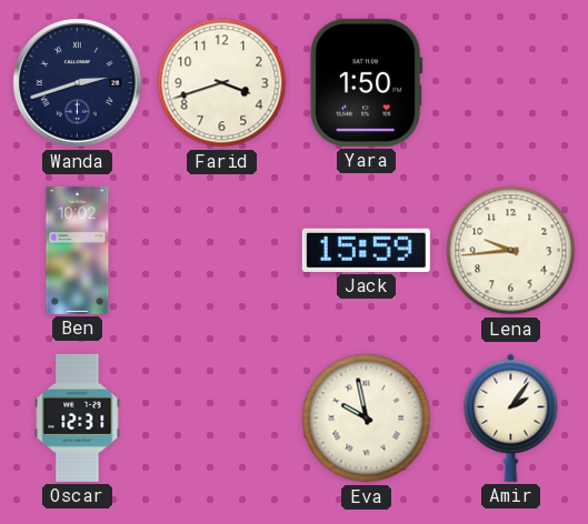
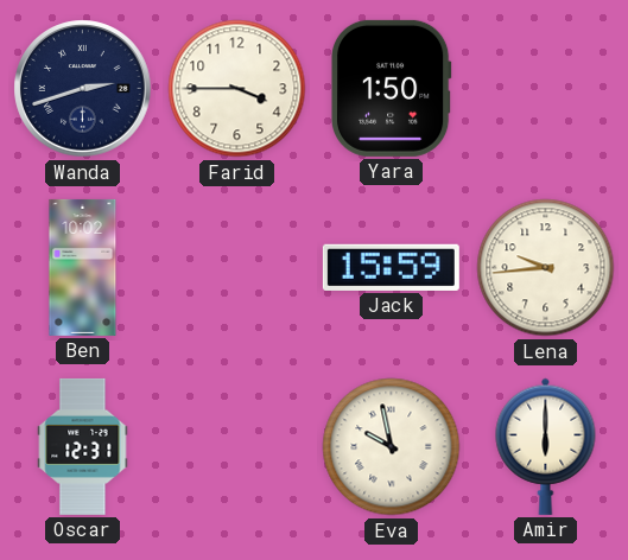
Farid: 3:42 -> 3:45
Amir: 2:06 -> 6:00
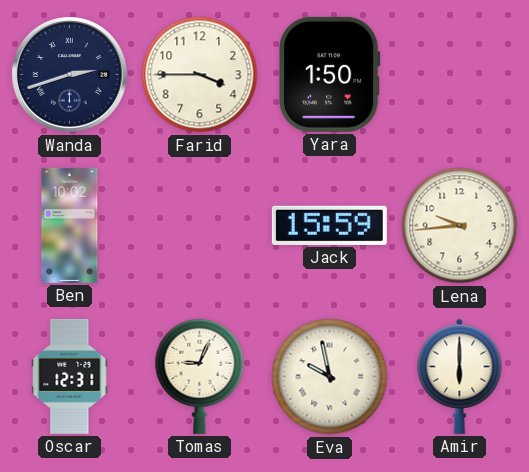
Tomas: none -> 9:04
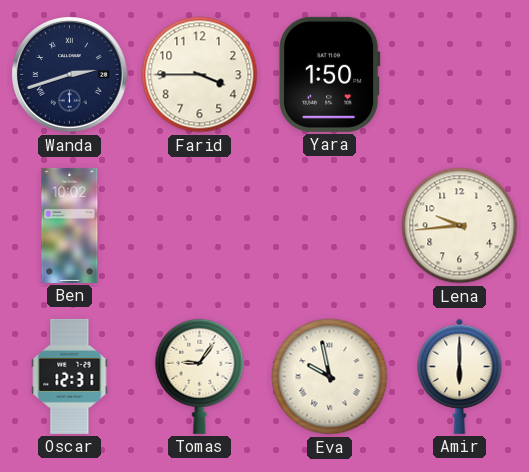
Jack: 15:59 -> none
Tomas: 9:04 -> 9:06
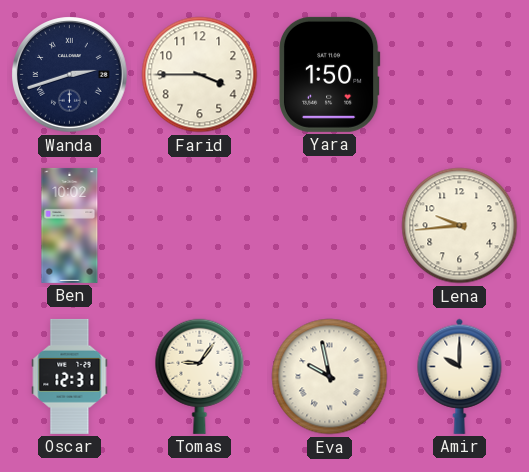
Amir: 6:00 -> 10:00
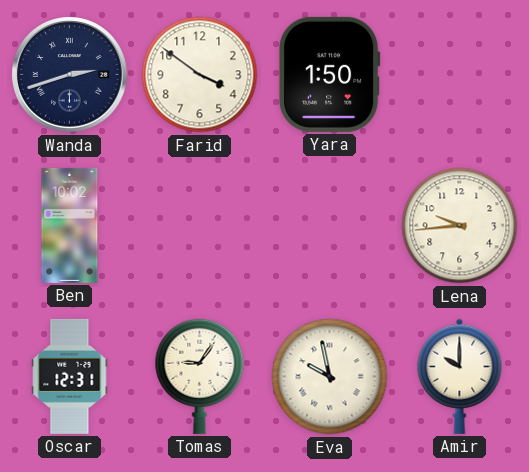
Farid: 3:45 -> 3:51
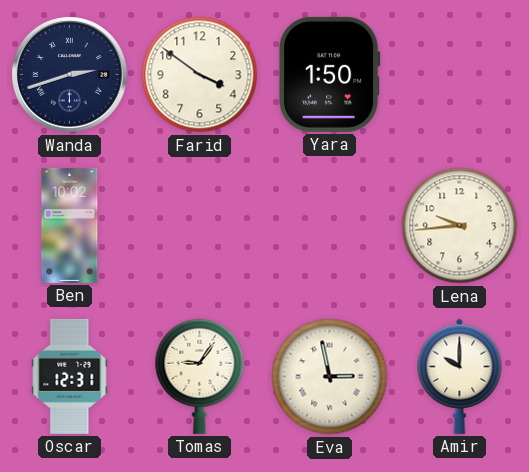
Eva: 9:58 -> 2:58
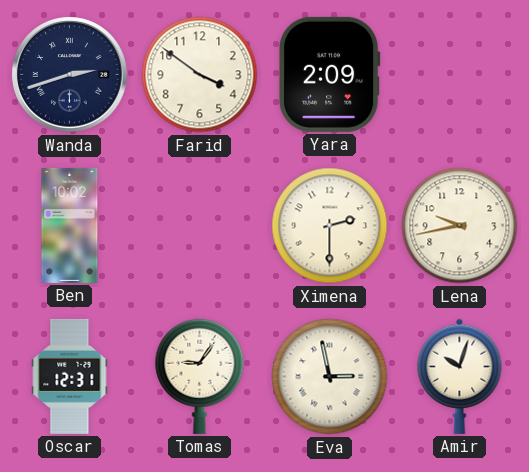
Yara: 1:50 -> 2:09
Ximena: none -> 2:30
Lena: 9:44 -> 9:43
Amir: 10:00 -> 10:03
